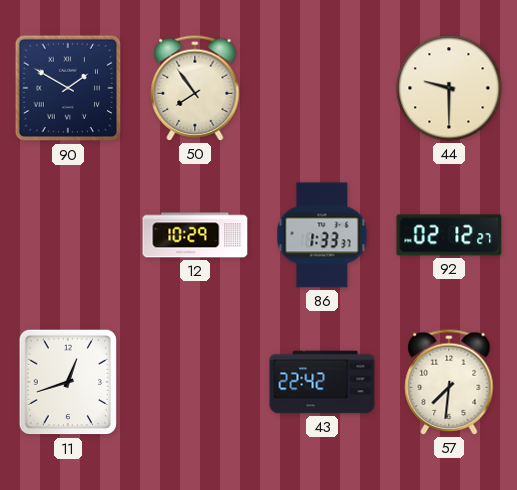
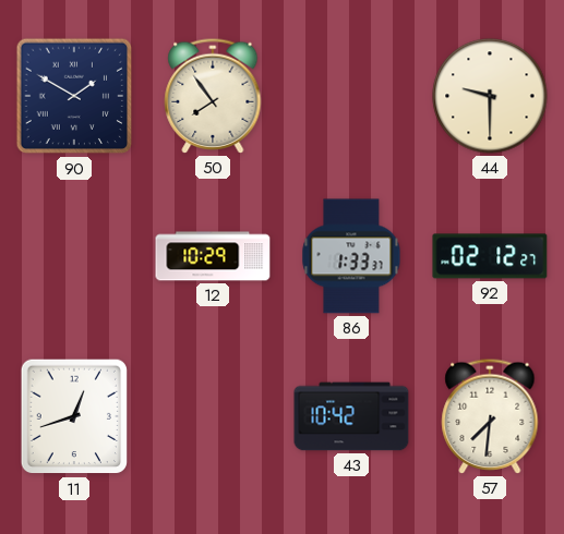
43: 22:42 -> 10:42
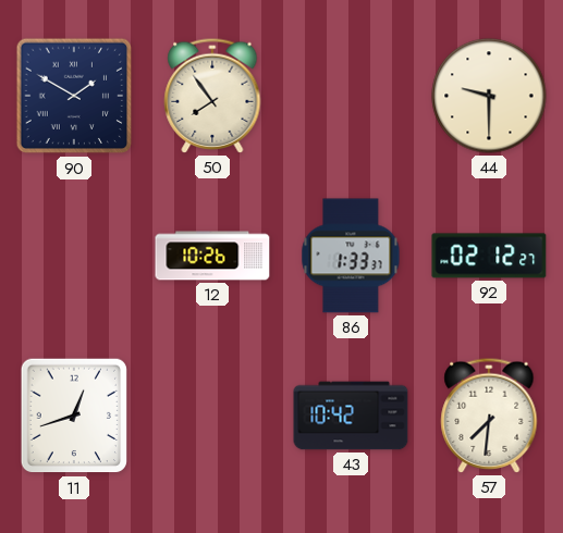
12: 10:29 -> 10:26
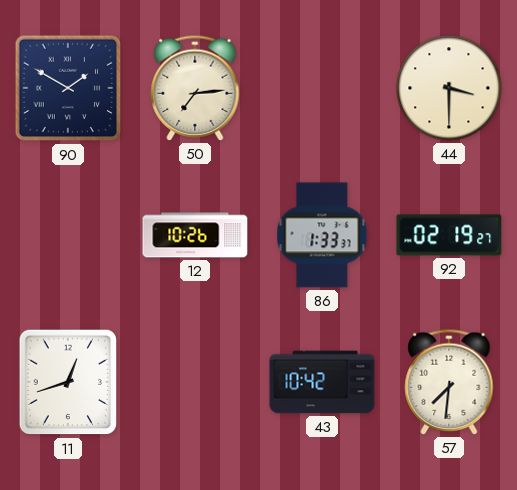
50: 7:54 -> 7:14
44: 9:30 -> 3:30
92: 02:12 -> 02:19
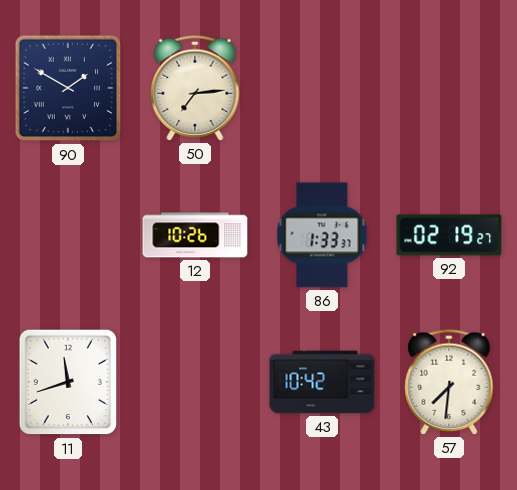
44: 3:30 -> none
11: 12:42 -> 11:42
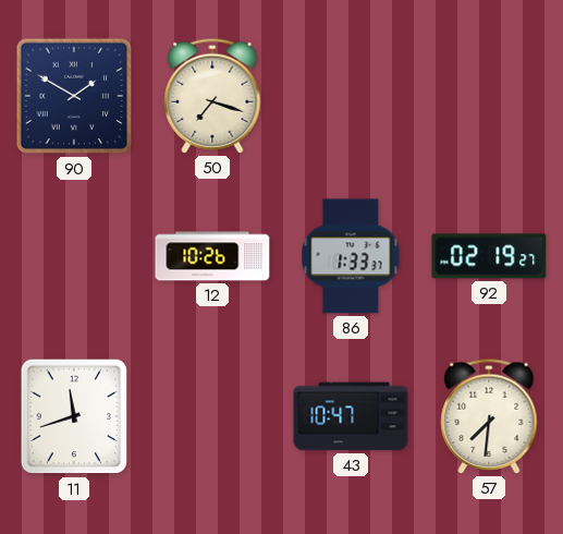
50: 7:14 -> 7:18
43: 10:42 -> 10:47
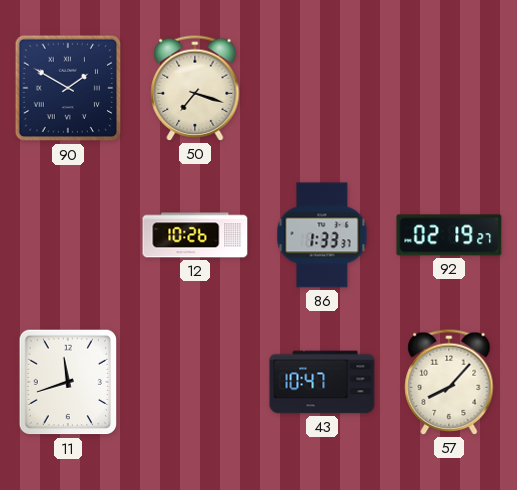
57: 7:31 -> 8:07
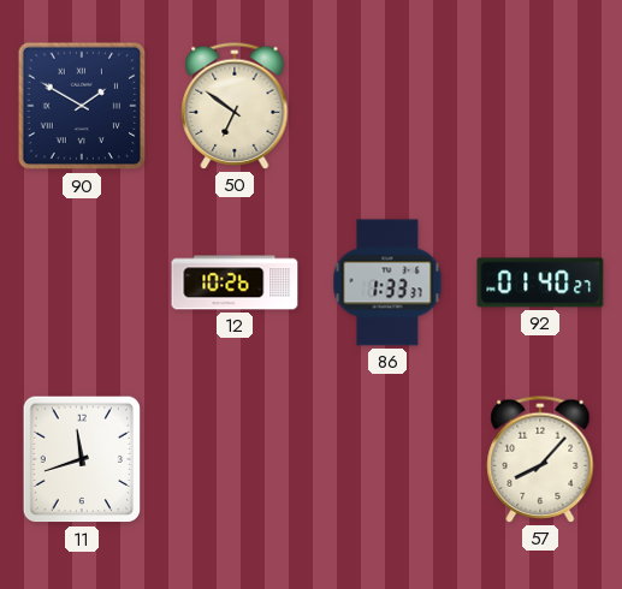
50: 7:18 -> 6:51
92: 02:19 -> 01:40
43: 10:47 -> none
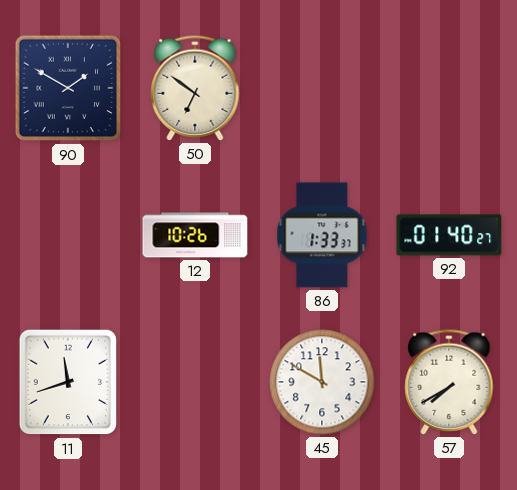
45: none -> 11:50
57: 8:07 -> 7:40
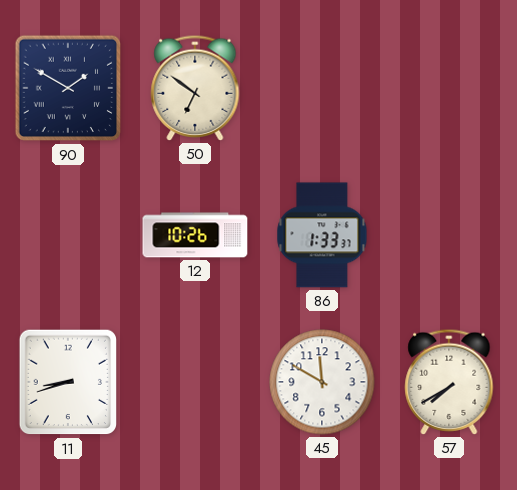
92: 01:40 -> none
11: 11:42 -> 8:42
